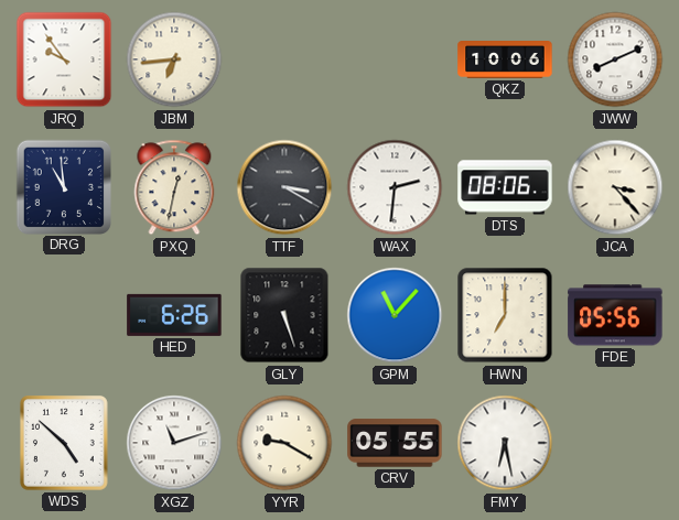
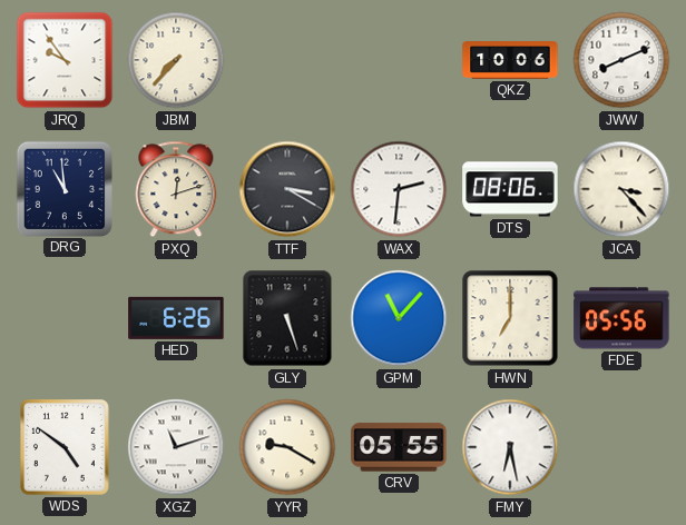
JBM: 6:44 -> 7:37
PXQ: 12:32 -> 12:12
WDS: 4:52 -> 4:51
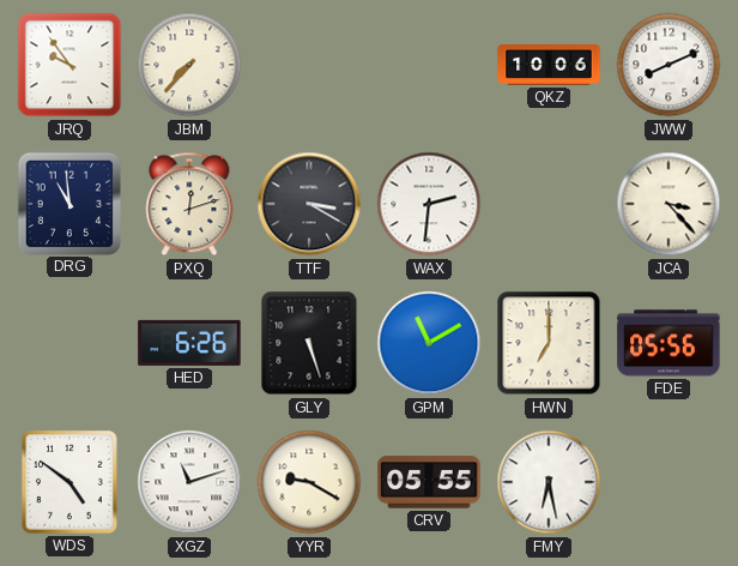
DTS: 08:06 -> none
GPM: 11:07 -> 11:10
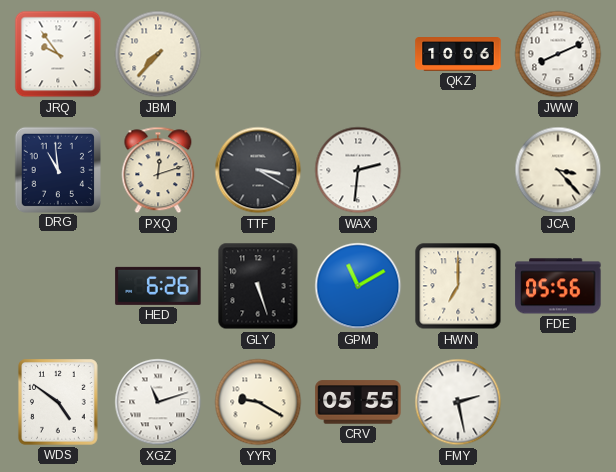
FMY: 6:28 -> 2:28
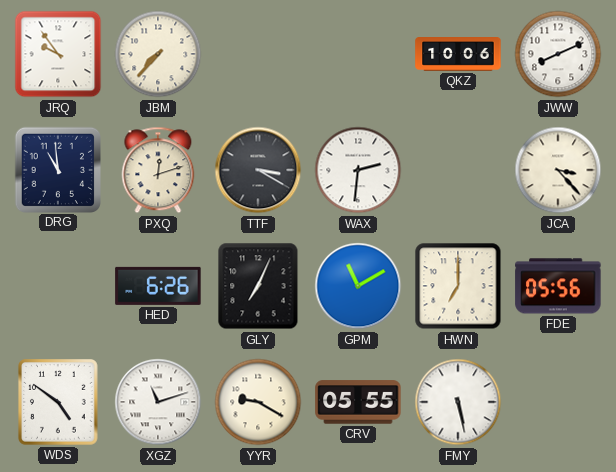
GLY: 5:27 -> 7:04
FMY: 2:28 -> 5:28
